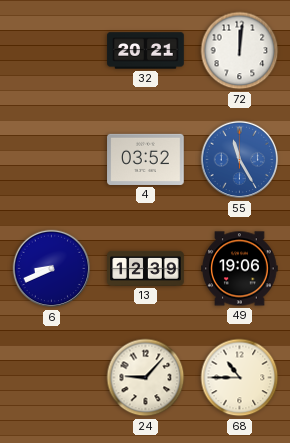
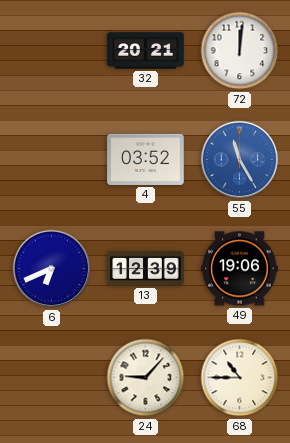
6: 8:41 -> 6:41
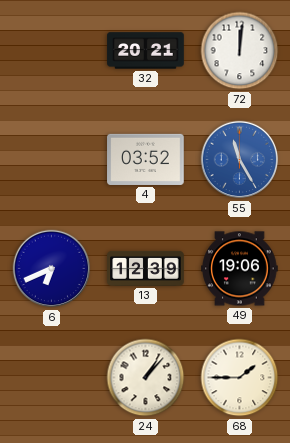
24: 9:07 -> 1:07
68: 10:45 -> 1:45
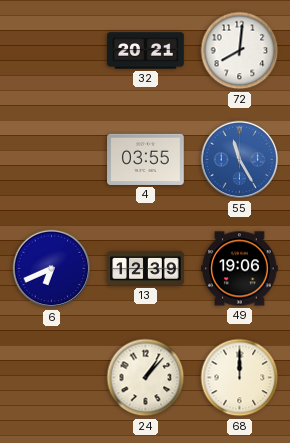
72: 12:01 -> 8:01
4: 03:52 -> 03:55
68: 1:45 -> 12:00
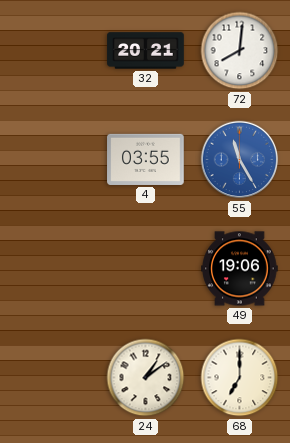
6: 6:41 -> none
13: 12:39 -> none
24: 1:07 -> 1:09
68: 12:00 -> 7:00
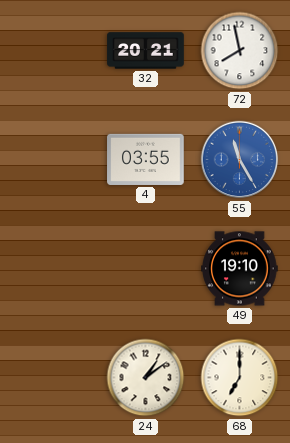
72: 8:01 -> 7:58
49: 19:06 -> 19:10
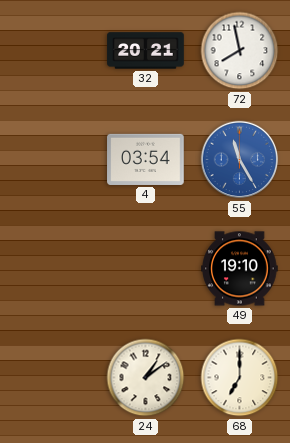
4: 03:55 -> 03:54
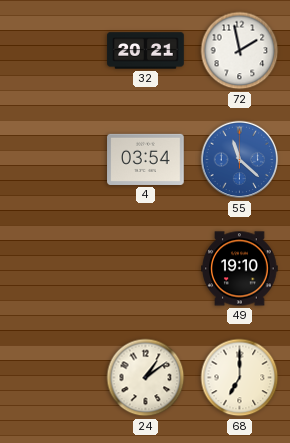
72: 7:58 -> 1:58
55: 11:25 -> 11:22
